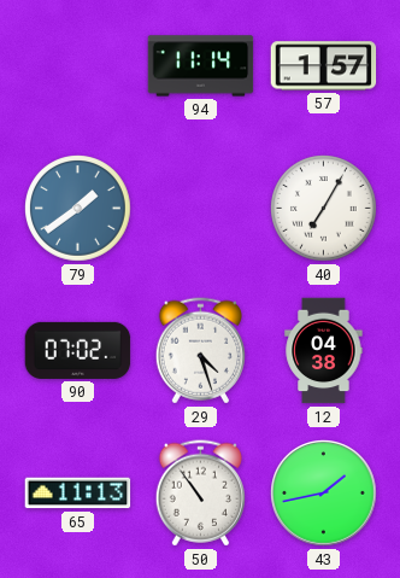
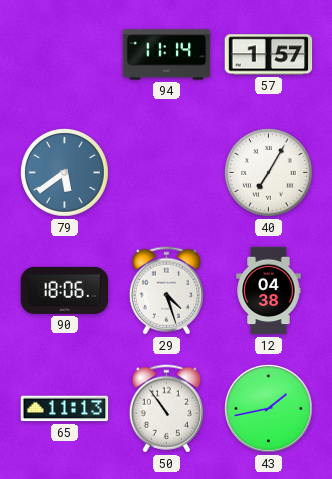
79: 1:39 -> 5:39
90: 07:02 -> 18:06
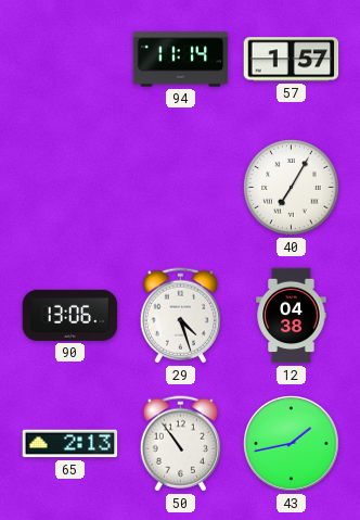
79: 5:39 -> none
90: 18:06 -> 13:06
65: 11:13 -> 2:13
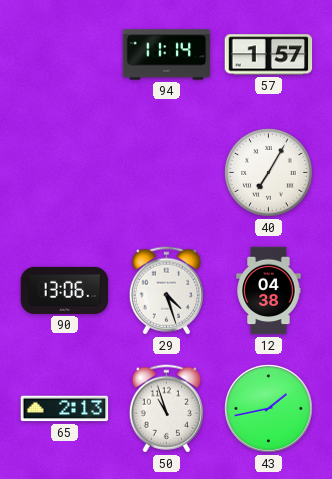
50: 10:54 -> 10:57
